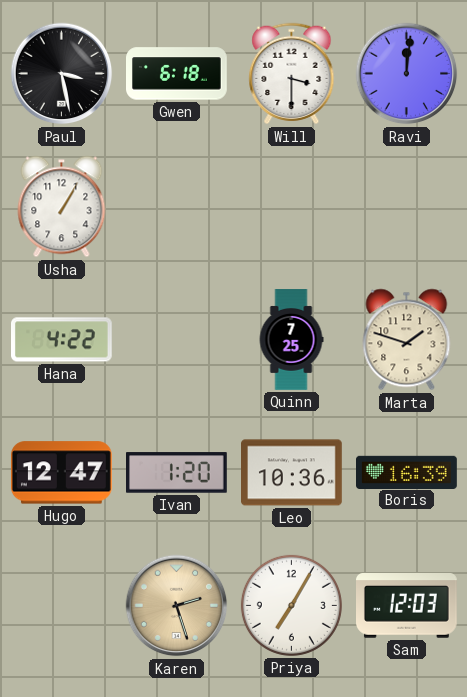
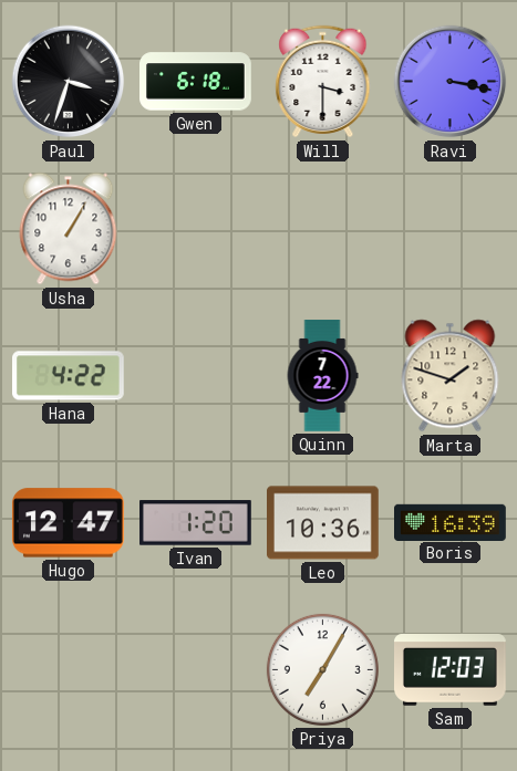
Paul: 3:28 -> 3:33
Ravi: 12:01 -> 3:17
Quinn: 7:25 -> 7:22
Karen: 2:27 -> none
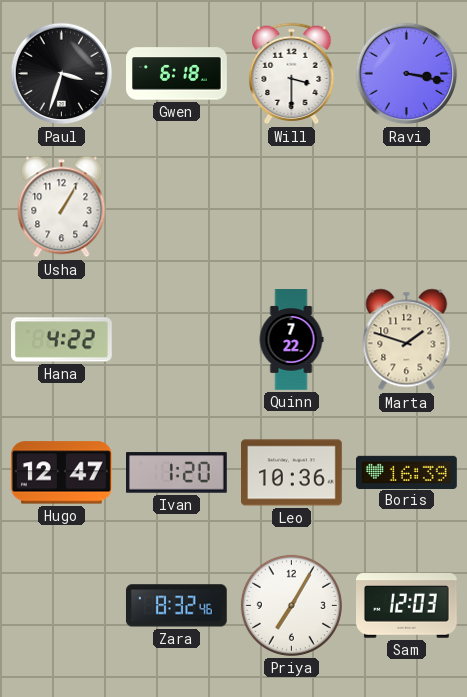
Zara: none -> 8:32
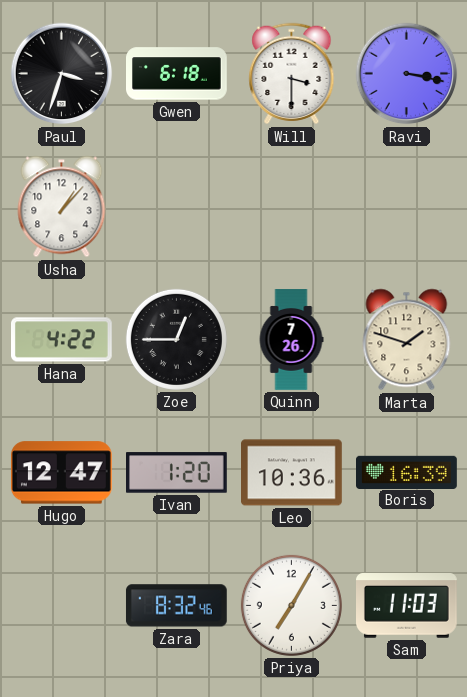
Usha: 1:05 -> 1:07
Zoe: none -> 12:45
Quinn: 7:22 -> 7:26
Sam: 12:03 -> 11:03
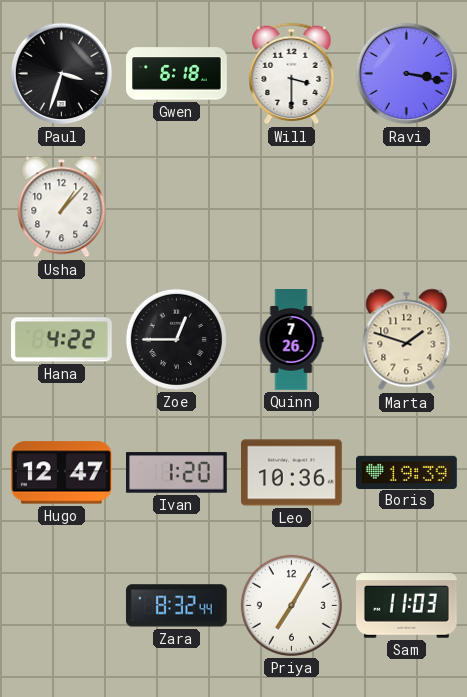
Boris: 16:39 -> 19:39
Zara: 8:32:46 -> 8:32:44
